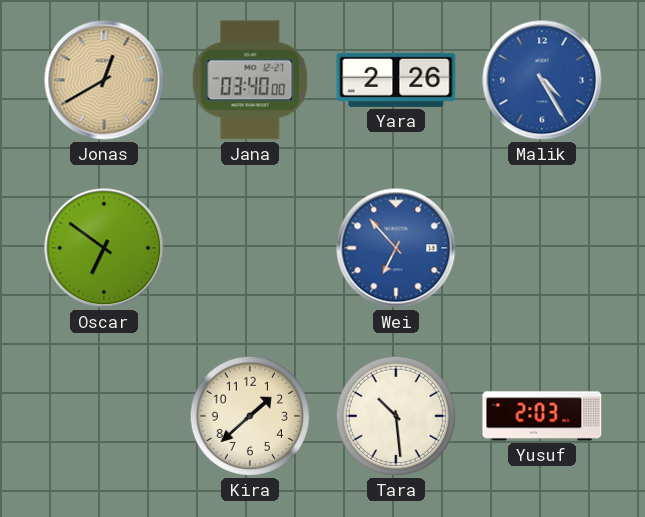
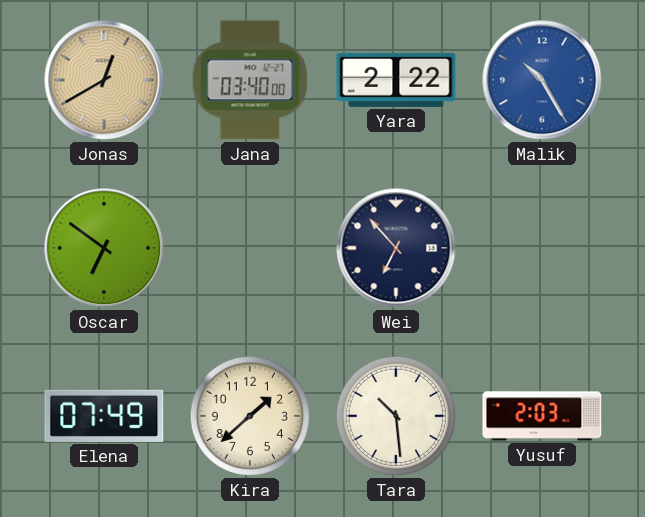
Yara: 2:26 -> 2:22
Malik: 4:25 -> 10:25
Wei dial: blue -> navy
Elena: none -> 07:49
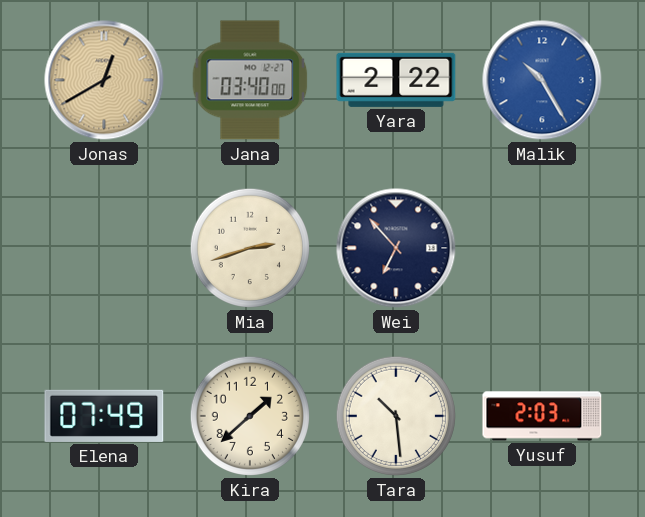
Oscar: 6:51 -> none
Mia: none -> 2:42
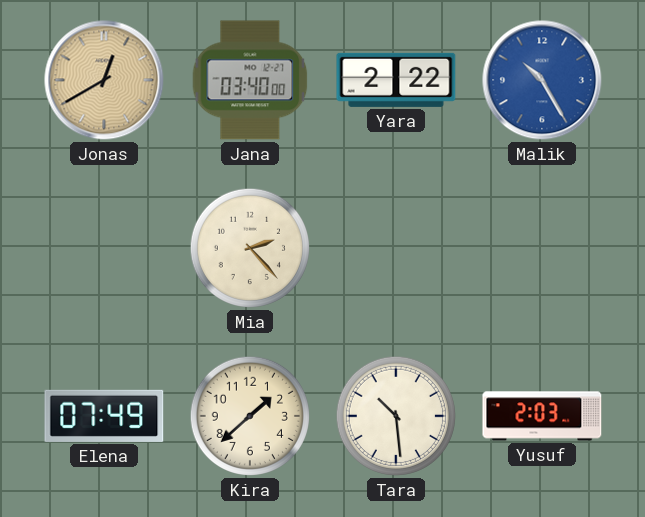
Mia: 2:42 -> 2:23
Wei: 6:53 -> none
